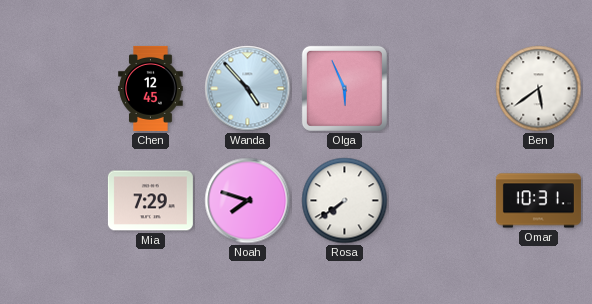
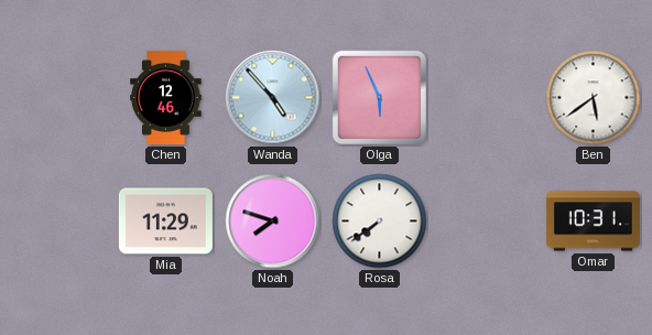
Chen: 12:45 -> 12:46
Mia: 7:29 -> 11:29
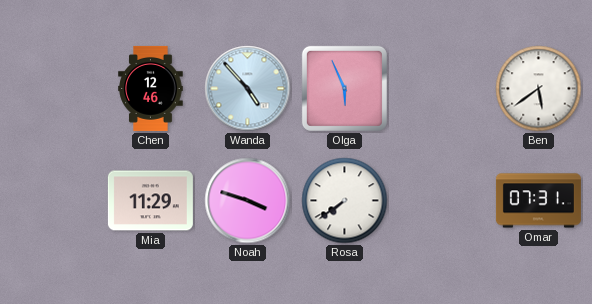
Noah: 7:48 -> 3:48
Omar: 10:31 -> 07:31
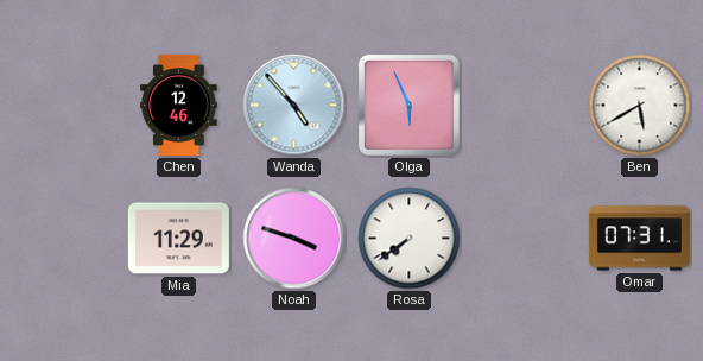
Ben: 5:39 -> 5:40
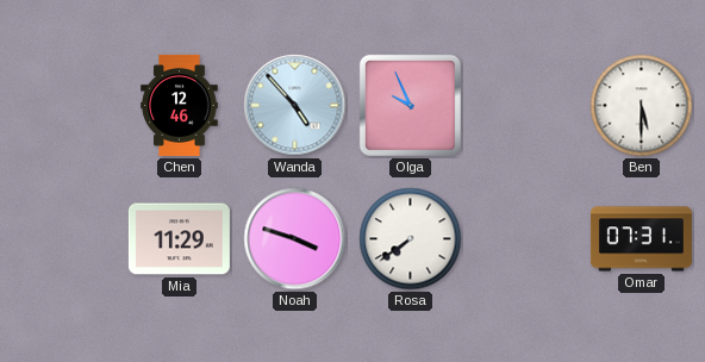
Olga: 5:56 -> 9:56
Ben: 5:40 -> 5:30
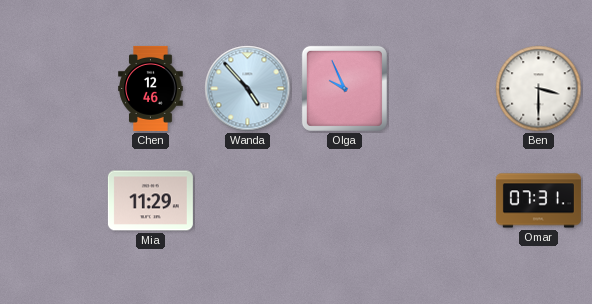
Ben: 5:30 -> 3:30
Noah: 3:48 -> none
Rosa: 7:39 -> none
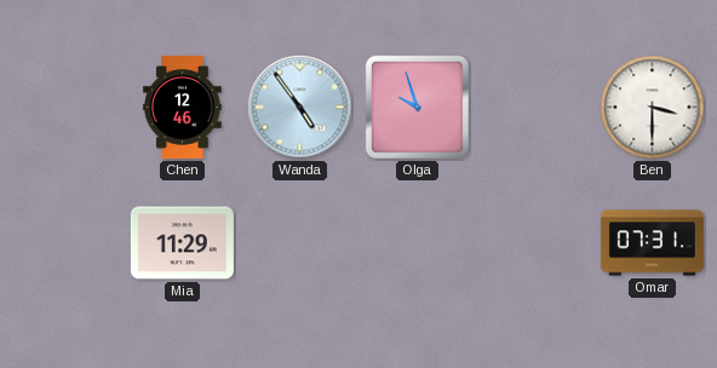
Wanda: 4:53 -> 4:54
Olga: 9:56 -> 9:57
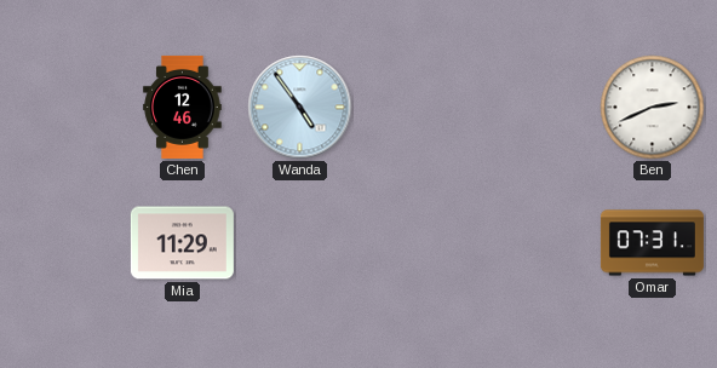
Olga: 9:57 -> none
Ben: 3:30 -> 2:41
